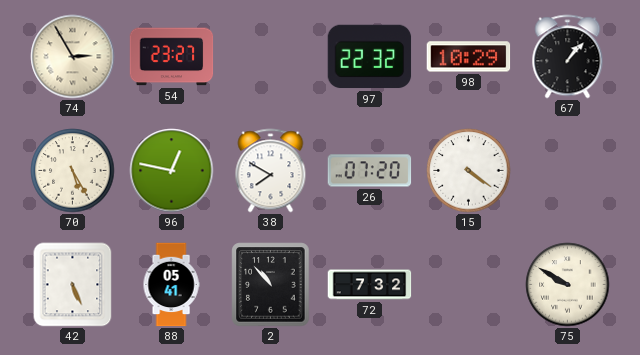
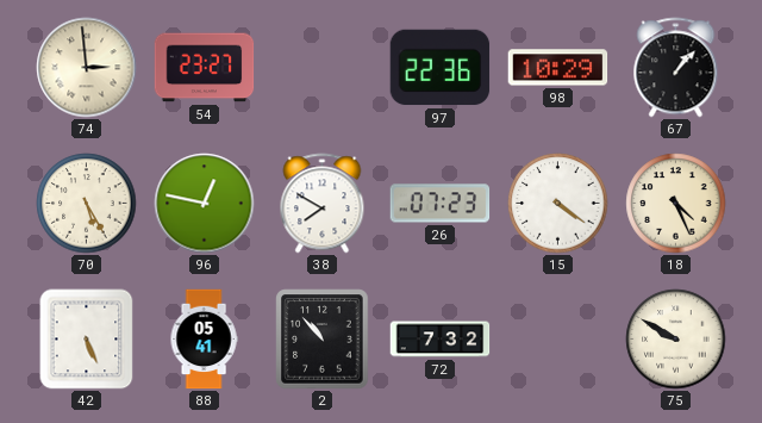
74: 2:55 -> 2:59
97: 22:32 -> 22:36
26: 07:20 -> 07:23
18: none -> 4:26
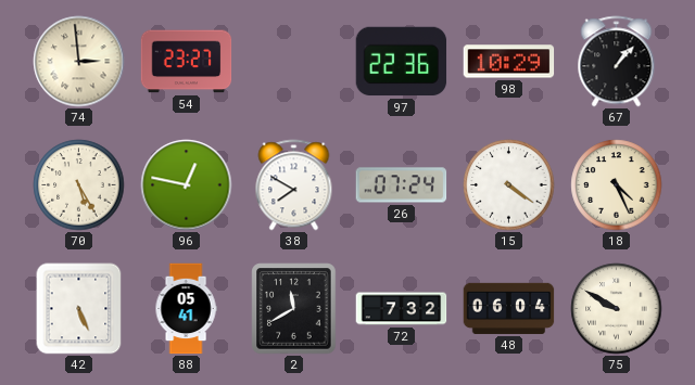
26: 07:23 -> 07:24
2: 10:53 -> 11:40
48: none -> 06:04
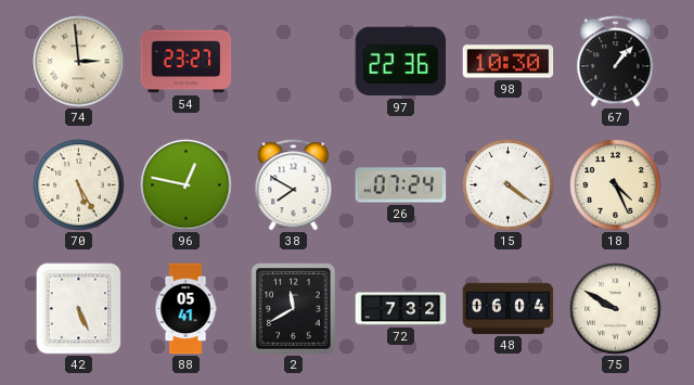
98: 10:29 -> 10:30
